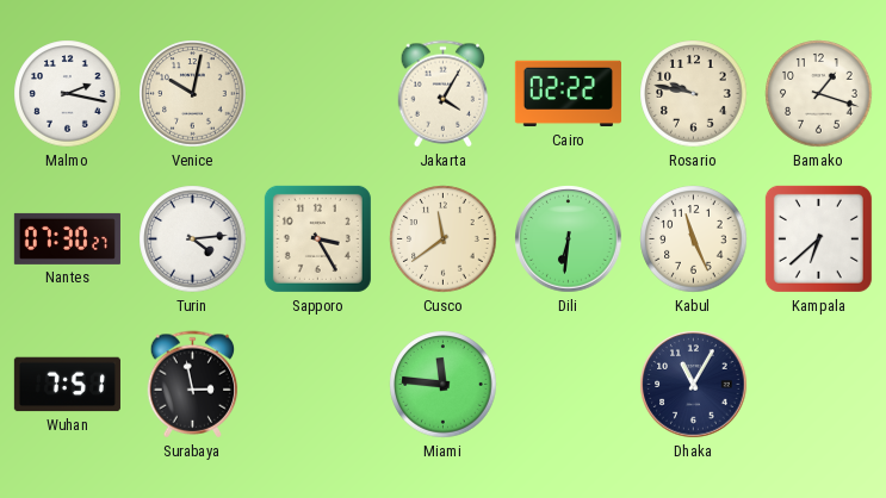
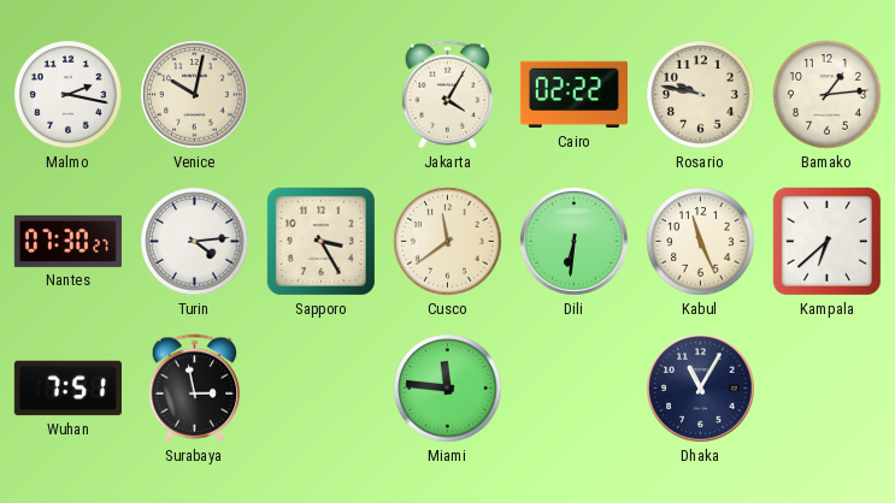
Bamako: 1:18 -> 1:14
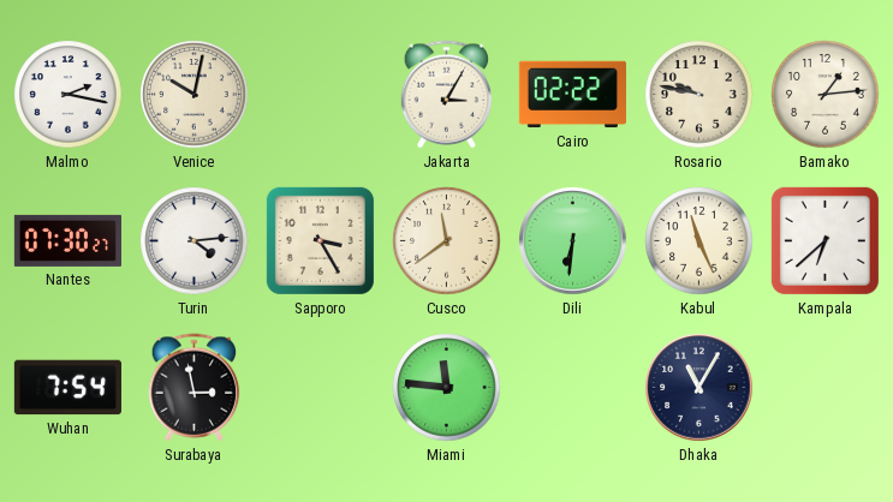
Jakarta: 4:05 -> 3:05
Wuhan: 7:51 -> 7:54
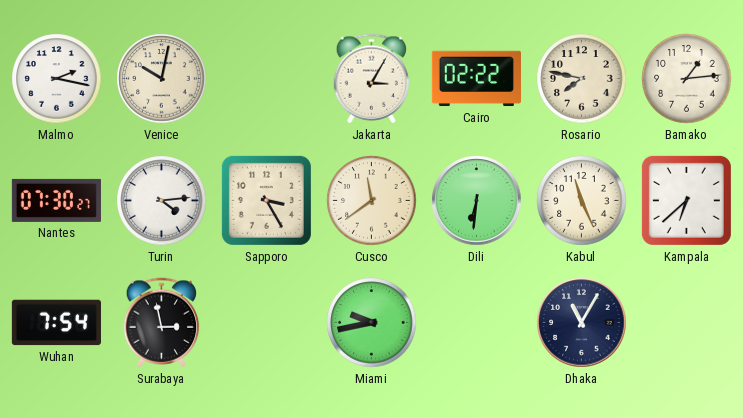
Rosario: 9:47 -> 7:47
Miami: 11:46 -> 9:43
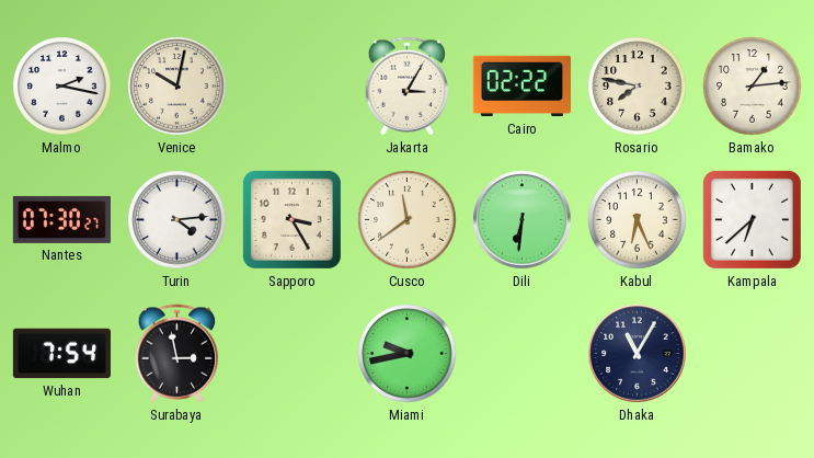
Kabul: 11:26 -> 6:26
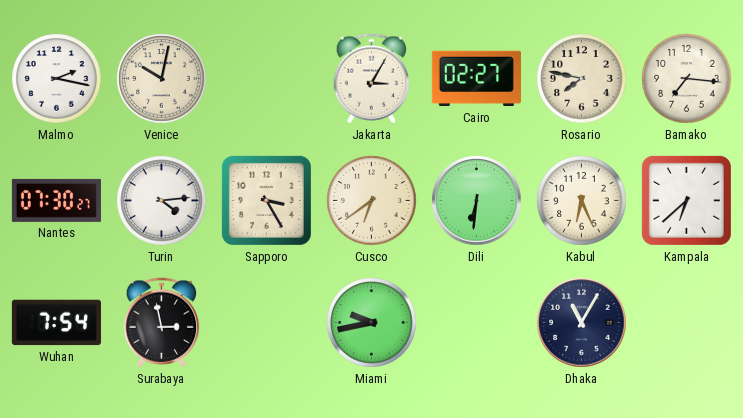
Cairo: 02:22 -> 02:27
Bamako: 1:14 -> 7:16
Cusco: 11:39 -> 6:39
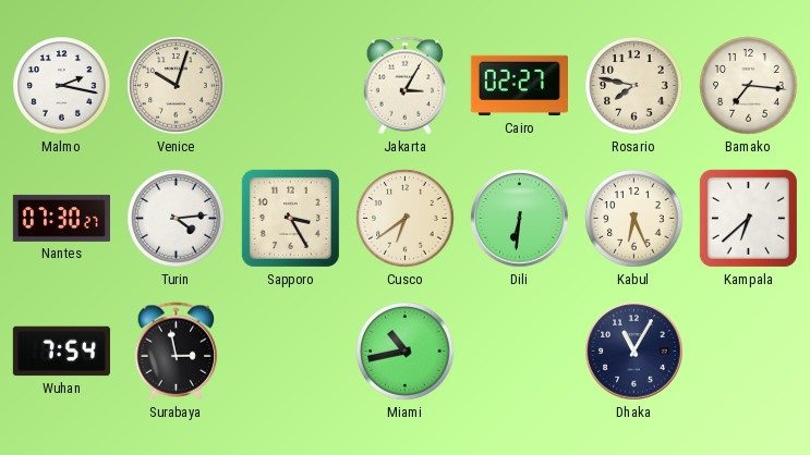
Venice: 10:02 -> 10:03
Miami: 9:43 -> 10:43
